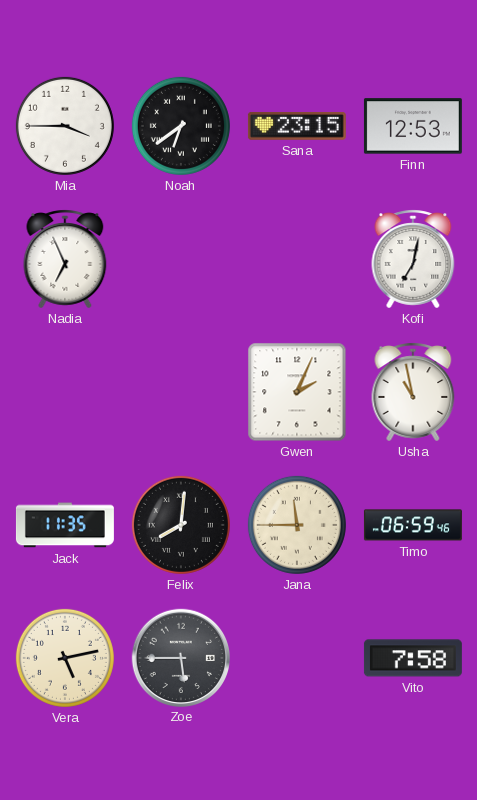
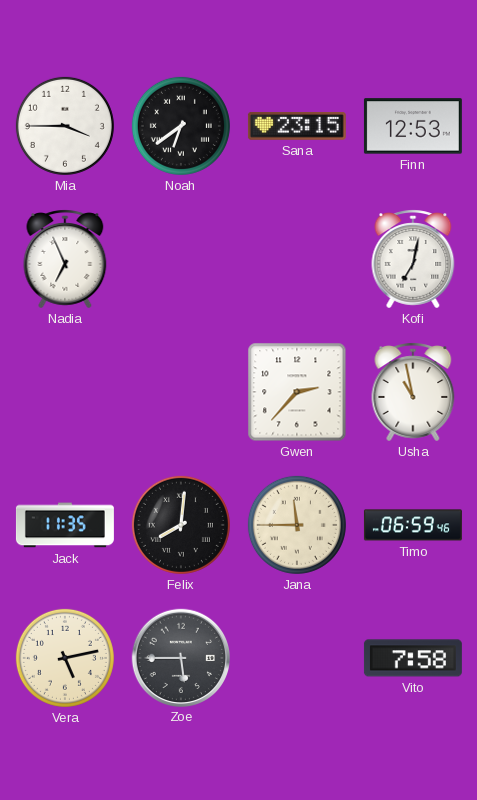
Gwen: 2:04 -> 2:37
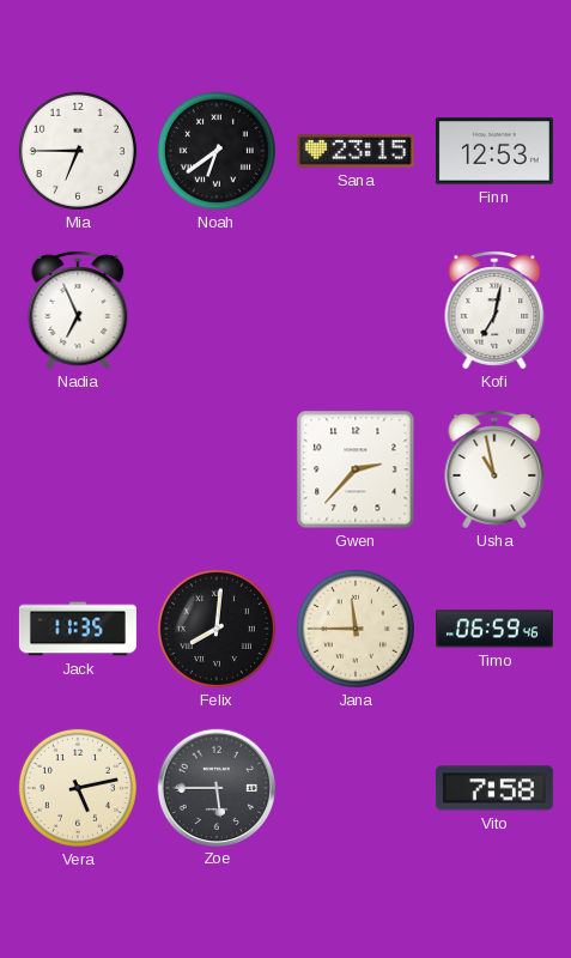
Mia: 3:45 -> 6:45
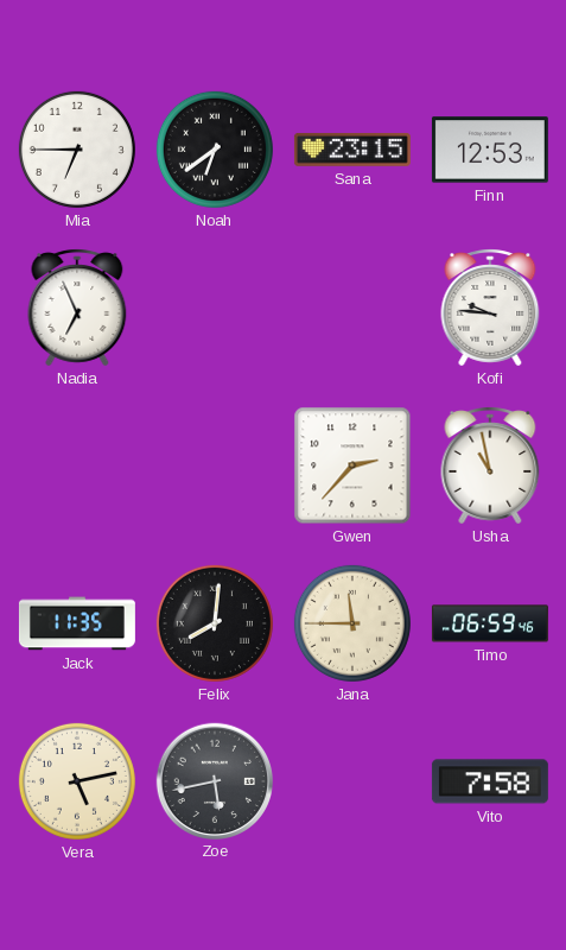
Kofi: 7:02 -> 9:46
Zoe: 5:45 -> 5:43
